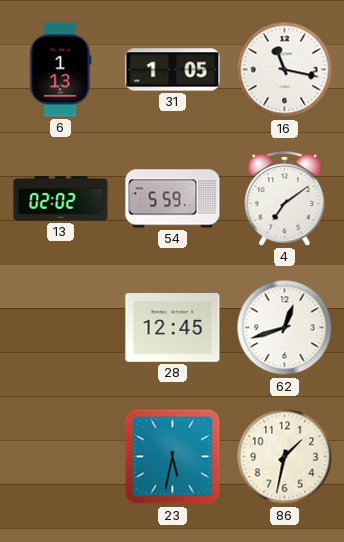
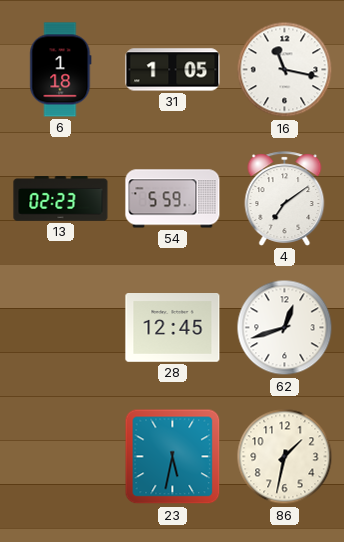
6: 1:13 -> 1:18
13: 02:02 -> 02:23
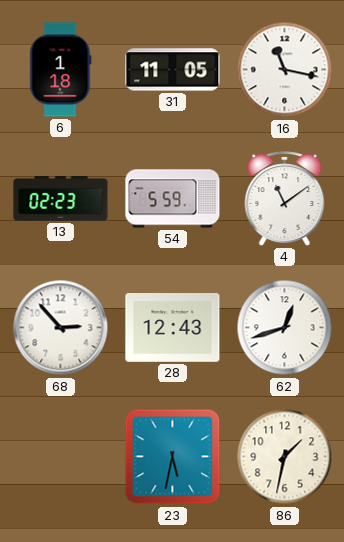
31: 1:05 -> 11:05
4: 7:09 -> 11:09
68: none -> 2:53
28: 12:45 -> 12:43
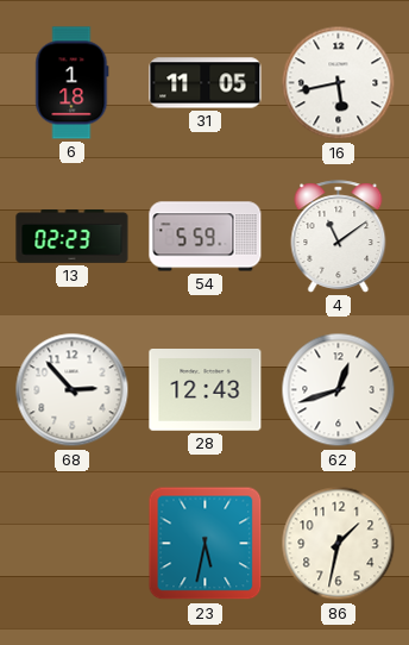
16: 11:17 -> 5:43
